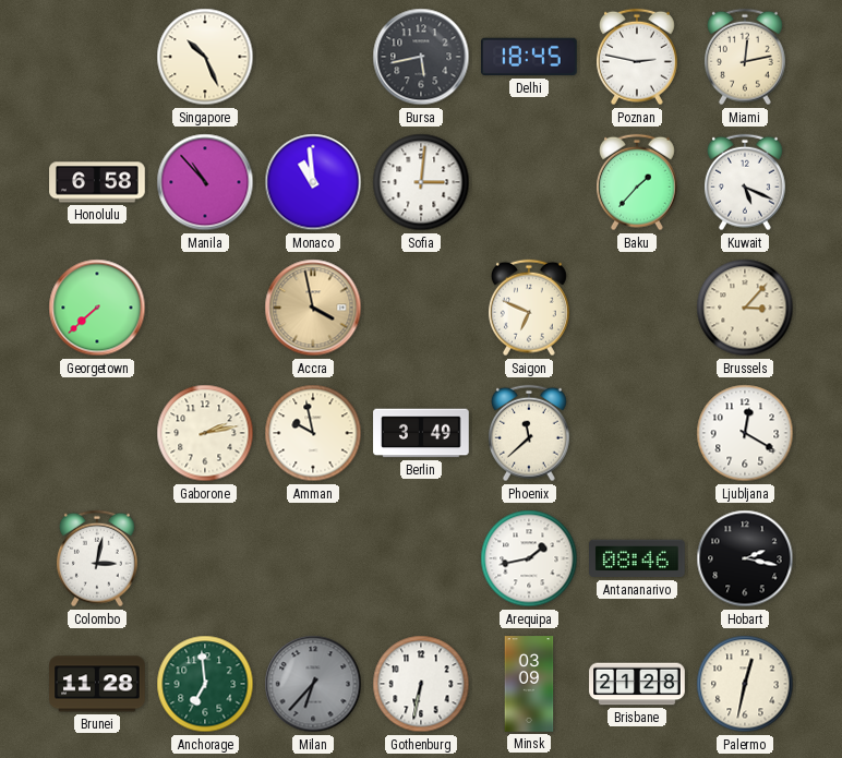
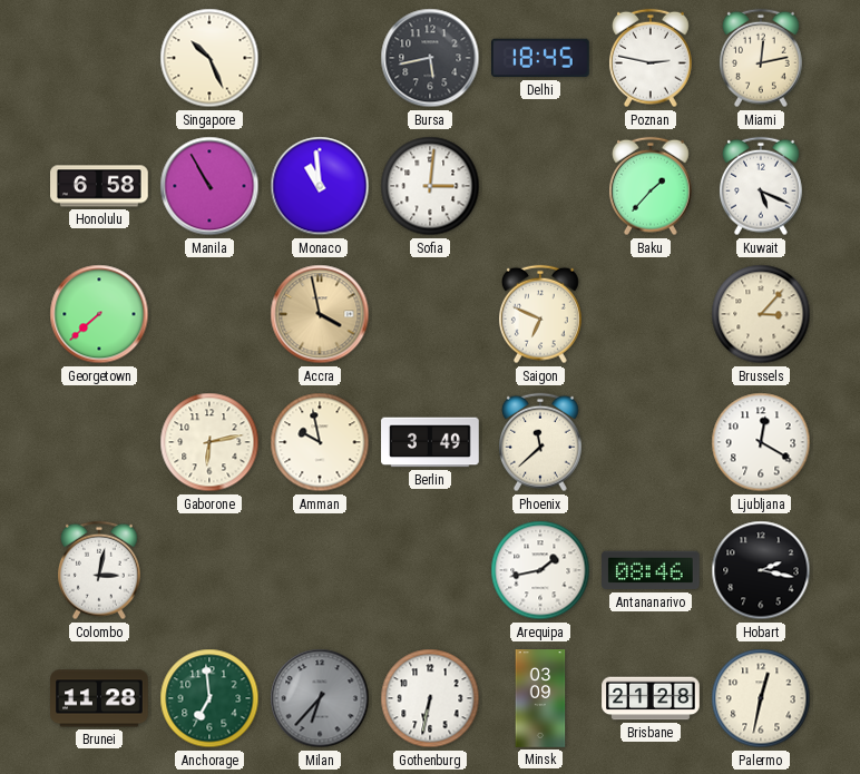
Manila: 10:53 -> 10:55
Gaborone: 2:13 -> 6:13
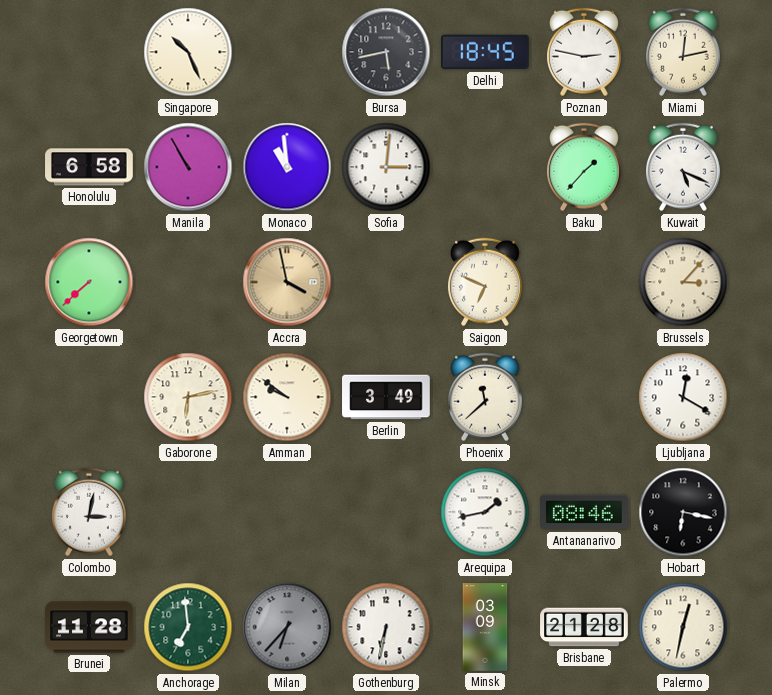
Amman: 9:58 -> 9:51
Hobart: 2:17 -> 6:17
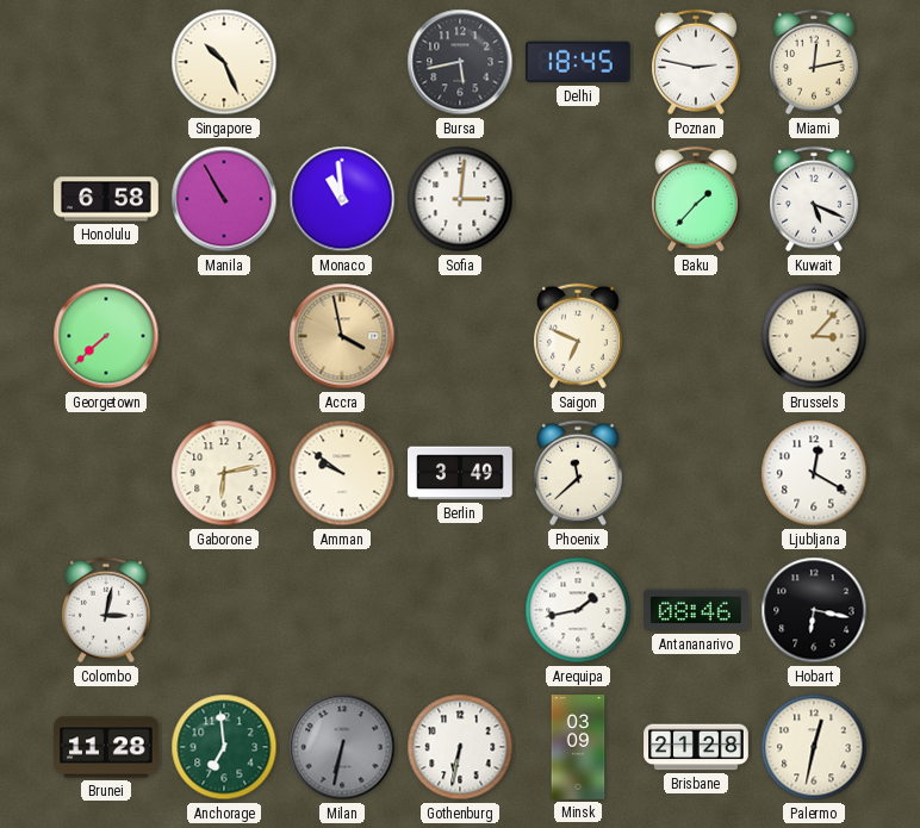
Milan: 6:37 -> 6:32
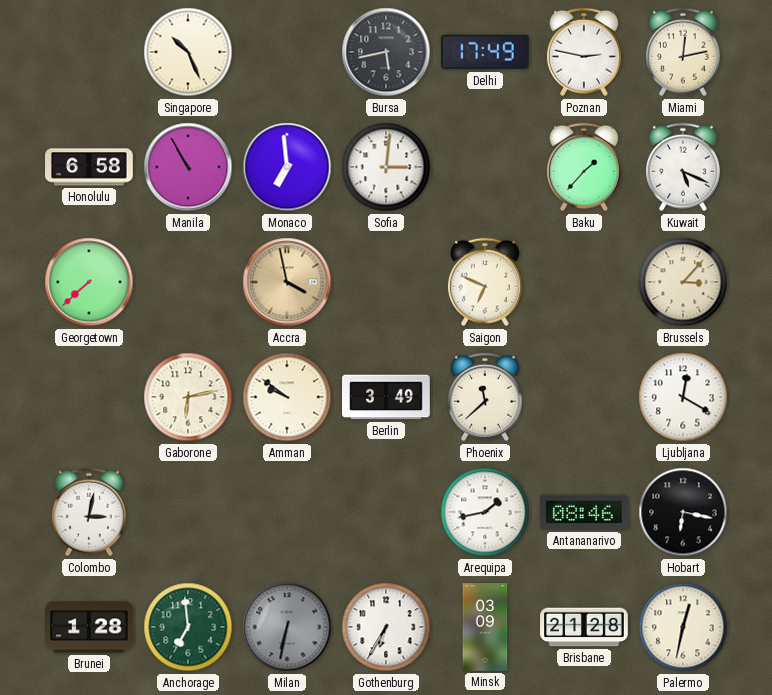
Delhi: 18:45 -> 17:49
Monaco: 10:59 -> 6:59
Brunei: 11:28 -> 1:28
Gothenburg: 6:32 -> 6:35
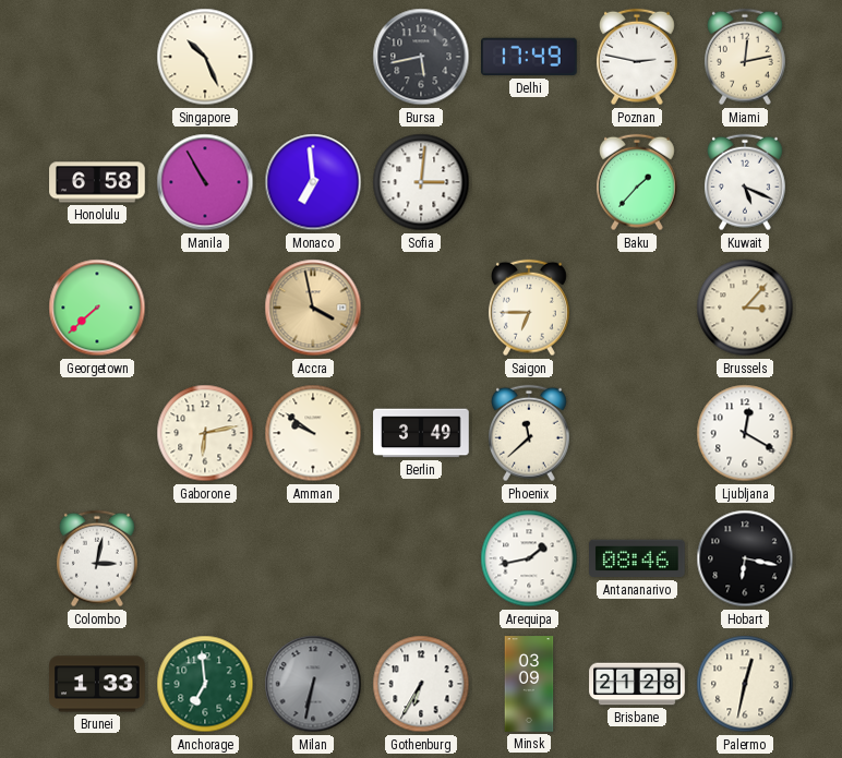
Saigon: 6:49 -> 6:45
Brunei: 1:28 -> 1:33
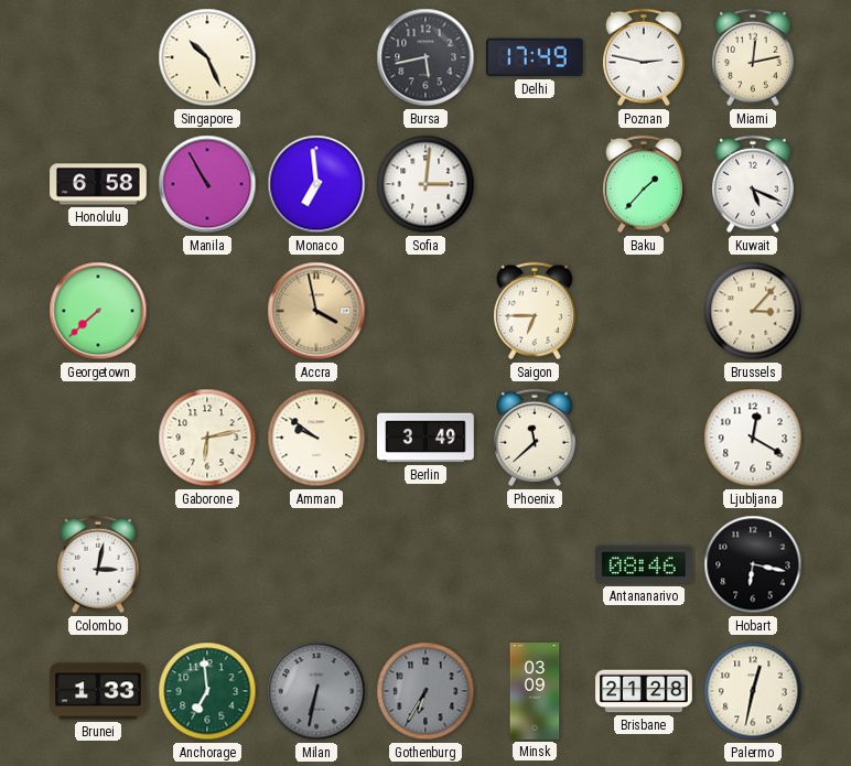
Arequipa: 1:43 -> none
Gothenburg dial: white -> grey
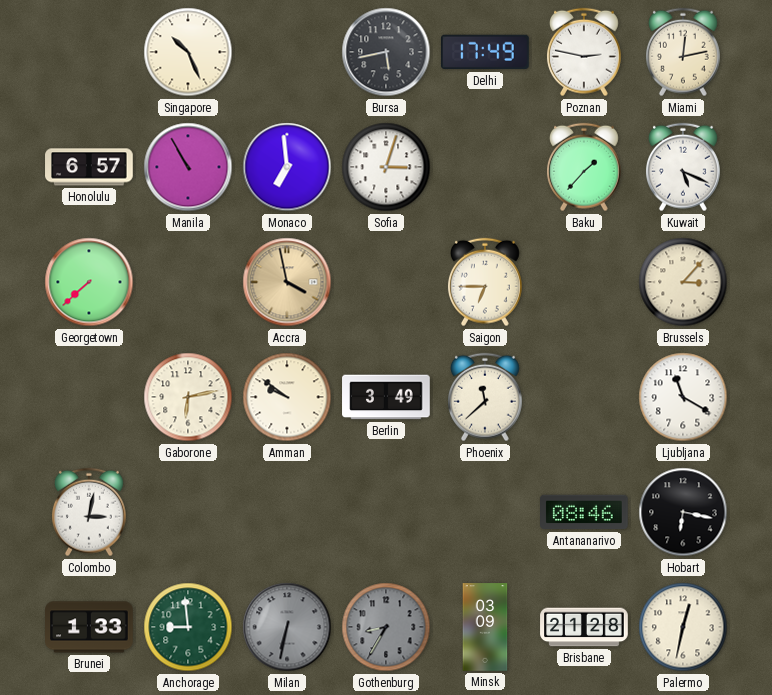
Honolulu: 6:58 -> 6:57
Sofia: 3:01 -> 3:03
Ljubljana: 12:20 -> 11:20
Anchorage: 6:59 -> 8:59
Gothenburg: 6:35 -> 8:35
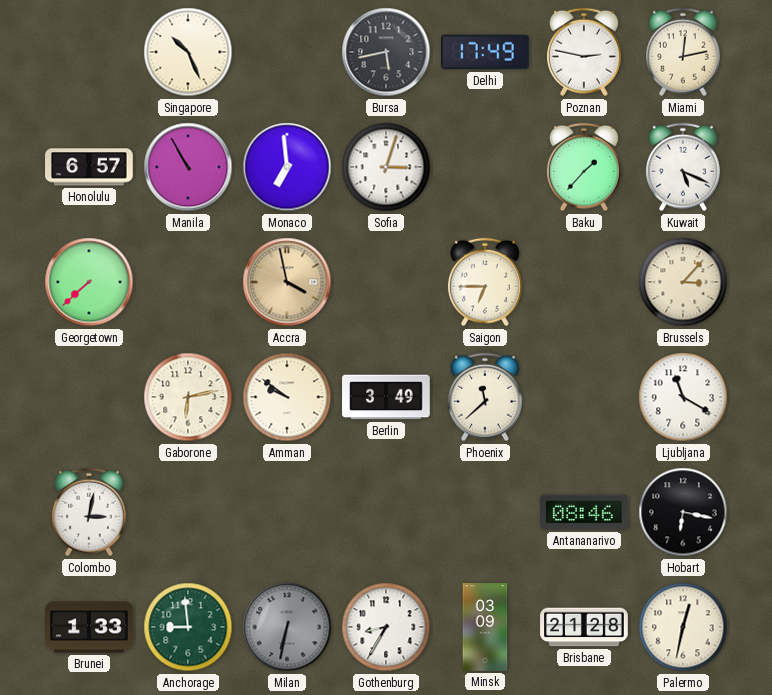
Gothenburg dial: grey -> white
